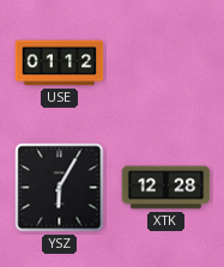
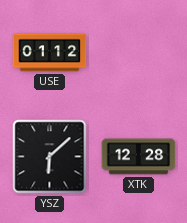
YSZ: 6:05 -> 6:08
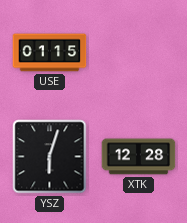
USE: 01:12 -> 01:15
YSZ: 6:08 -> 6:03
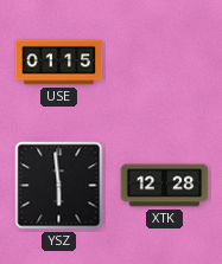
YSZ: 6:03 -> 5:59
